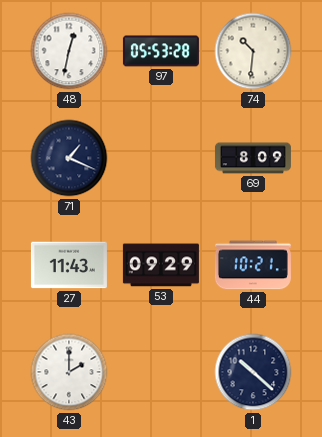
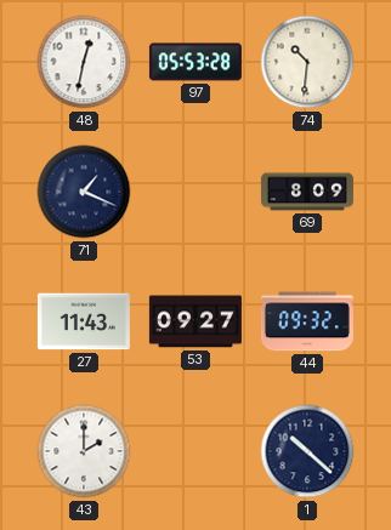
53: 09:29 -> 09:27
44: 10:21 -> 09:32
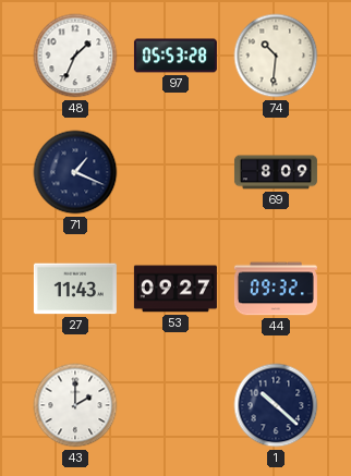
48: 12:32 -> 1:34
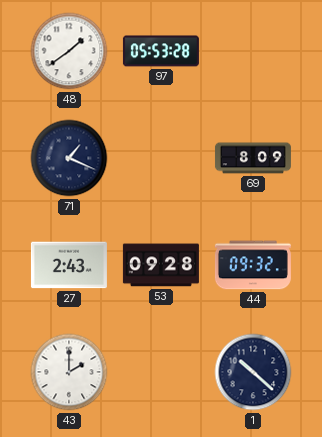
48: 1:34 -> 1:39
74: 10:31 -> none
27: 11:43 -> 2:43
53: 09:27 -> 09:28
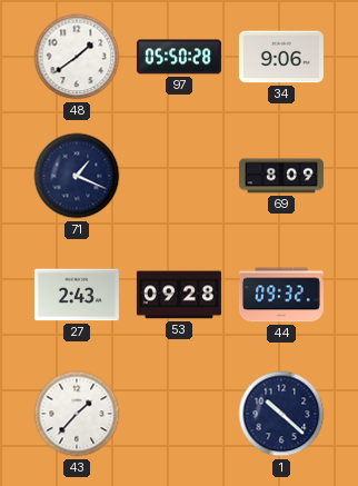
97: 05:53 -> 05:50
34: none -> 9:06
43: 2:00 -> 1:37
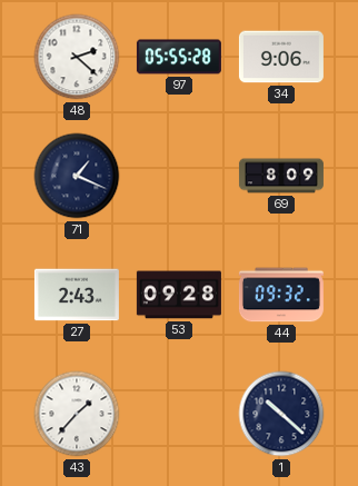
48: 1:39 -> 2:22
97: 05:50 -> 05:55
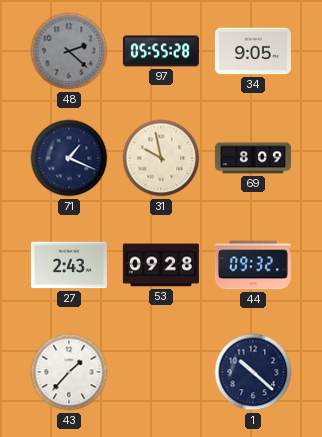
48 dial: white -> grey
34: 9:06 -> 9:05
31: none -> 9:58
